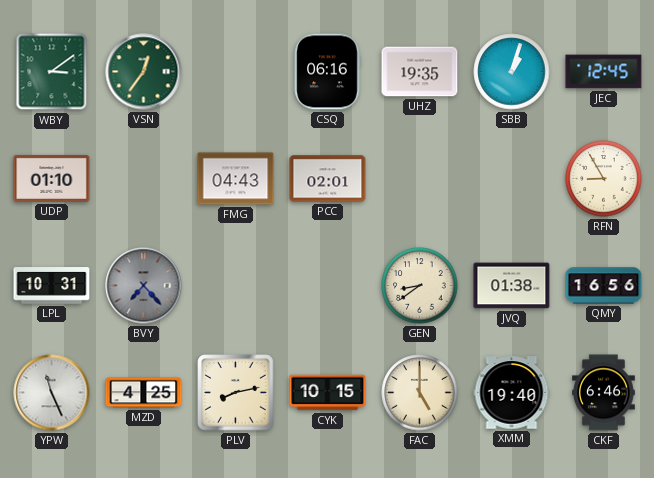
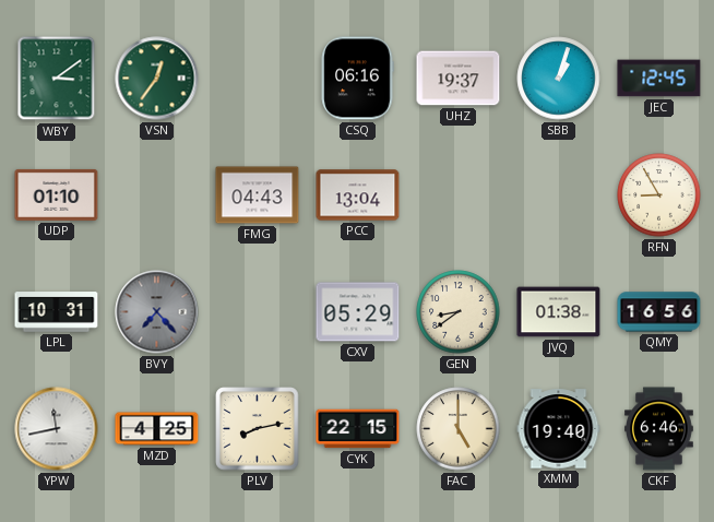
UHZ: 19:35 -> 19:37
PCC: 02:01 -> 13:04
CXV: none -> 05:29
YPW: 11:26 -> 11:43
CYK: 10:15 -> 22:15
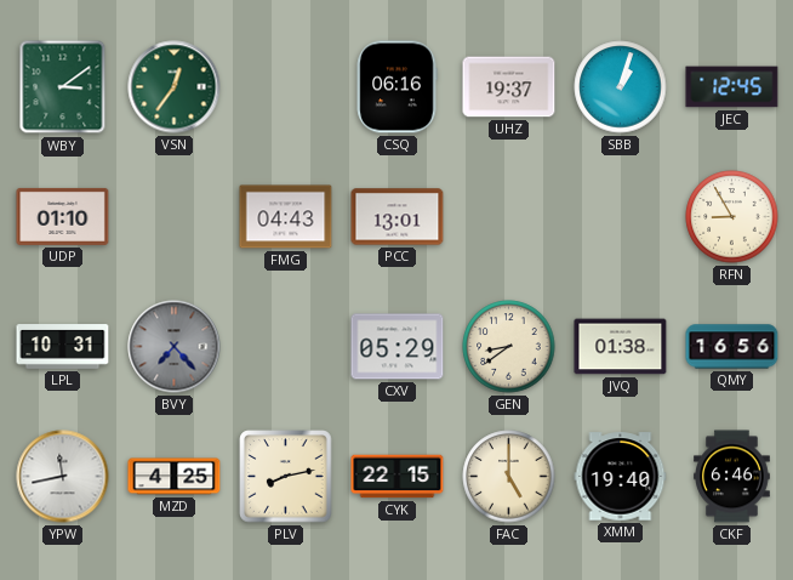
PCC: 13:04 -> 13:01
